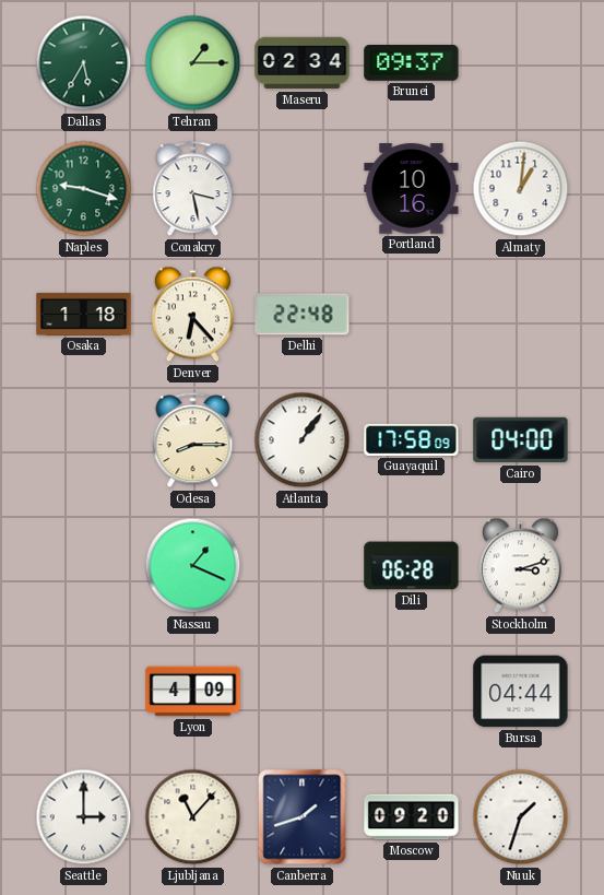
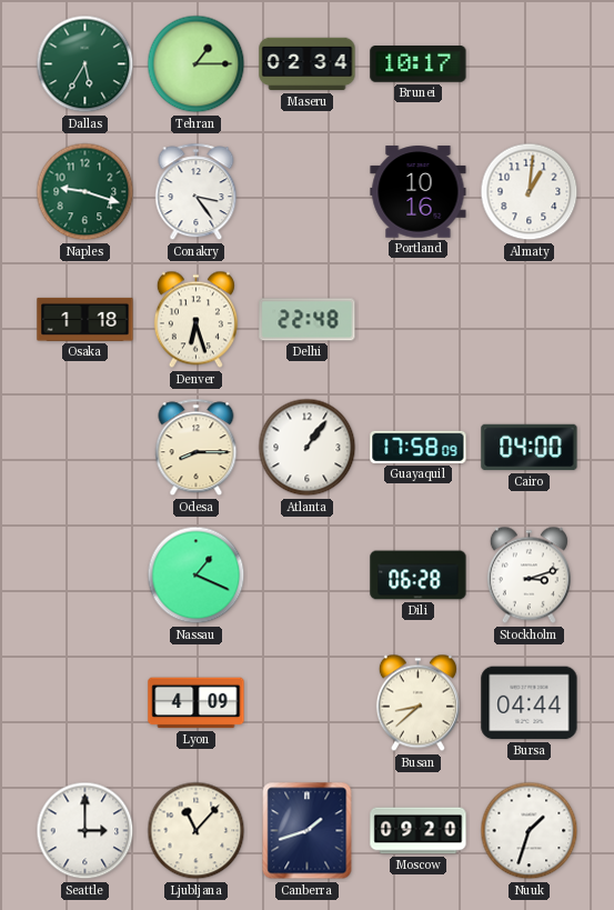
Brunei: 09:37 -> 10:17
Conakry: 3:28 -> 3:24
Denver: 6:23 -> 6:27
Busan: none -> 8:38
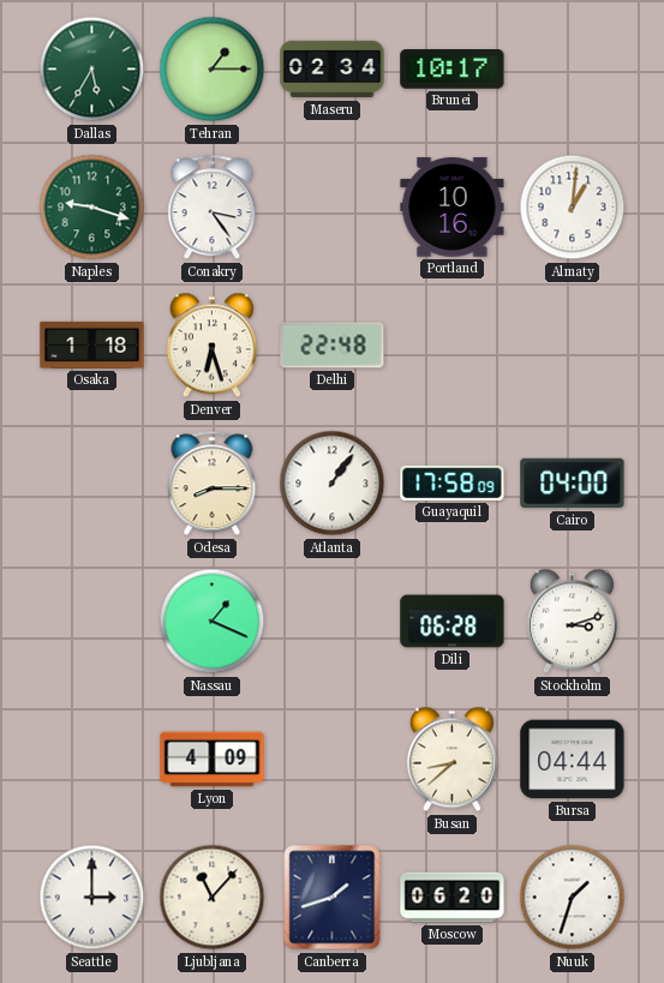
Moscow: 09:20 -> 06:20
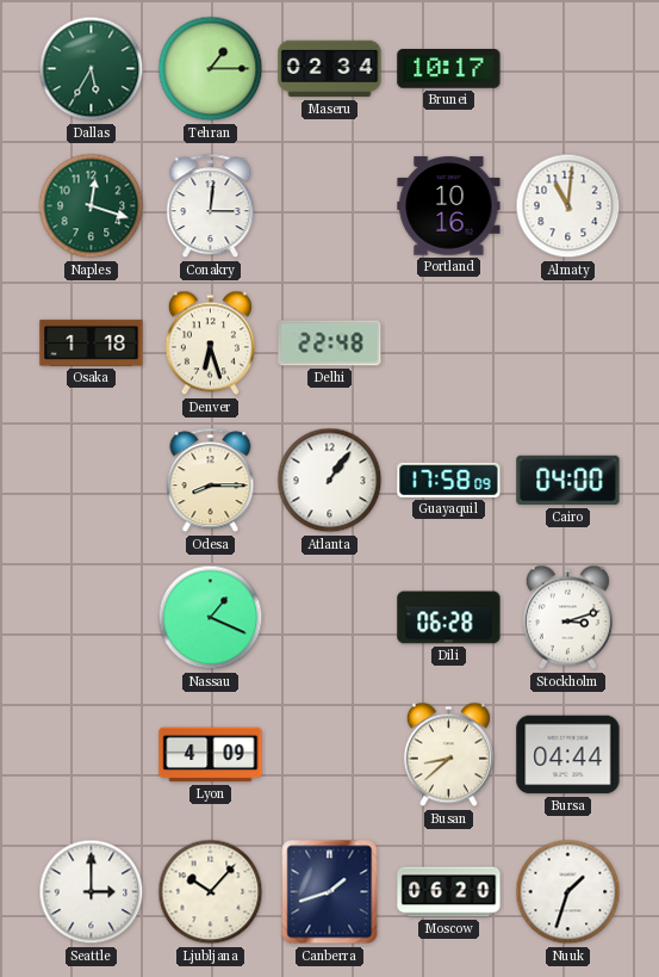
Naples: 9:18 -> 12:18
Conakry: 3:24 -> 3:01
Almaty: 1:01 -> 11:01
Ljubljana: 11:07 -> 10:07
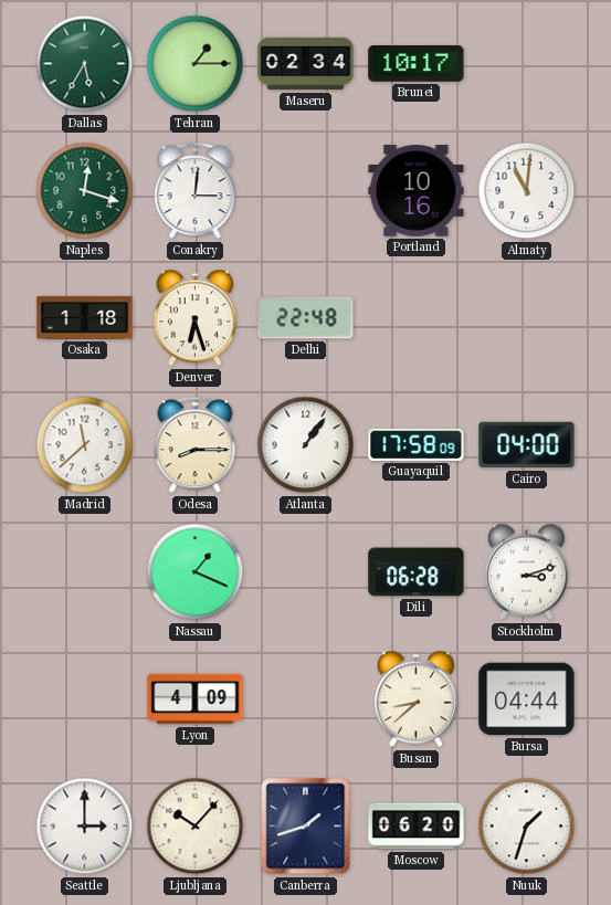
Madrid: none -> 11:38
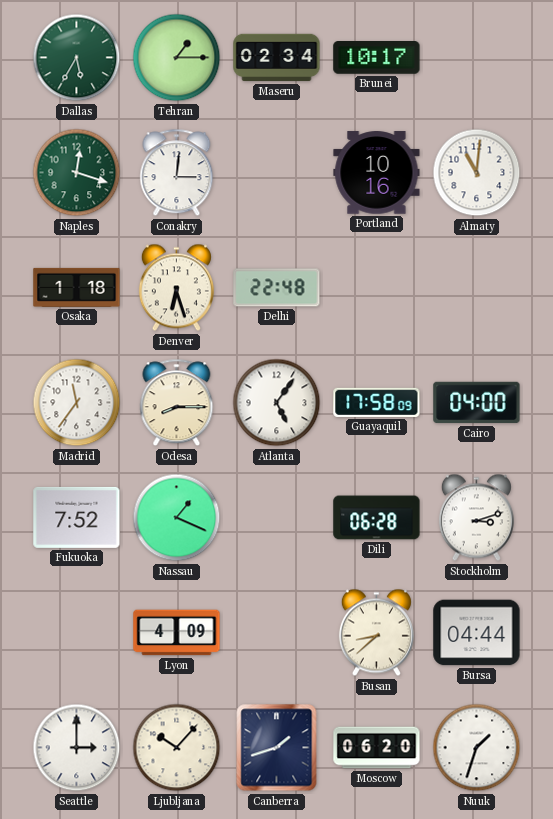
Madrid: 11:38 -> 11:36
Atlanta: 1:06 -> 5:06
Fukuoka: none -> 7:52
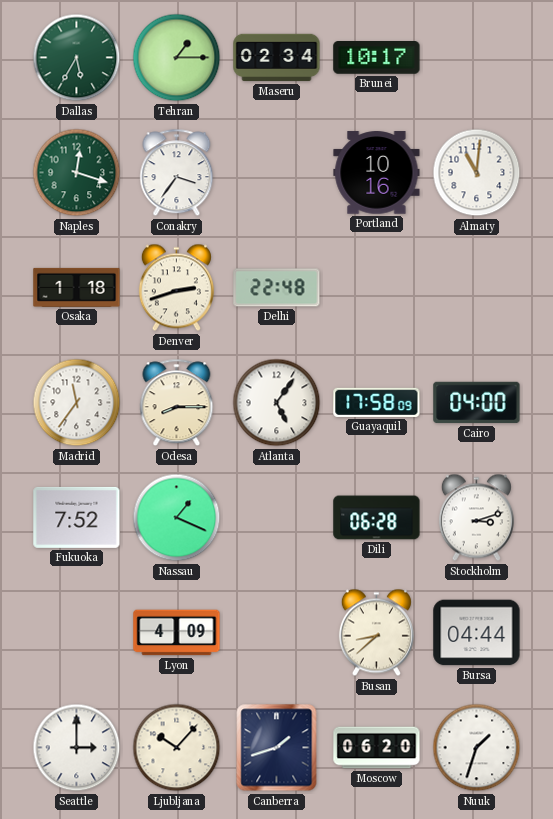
Conakry: 3:01 -> 3:36
Denver: 6:27 -> 2:42
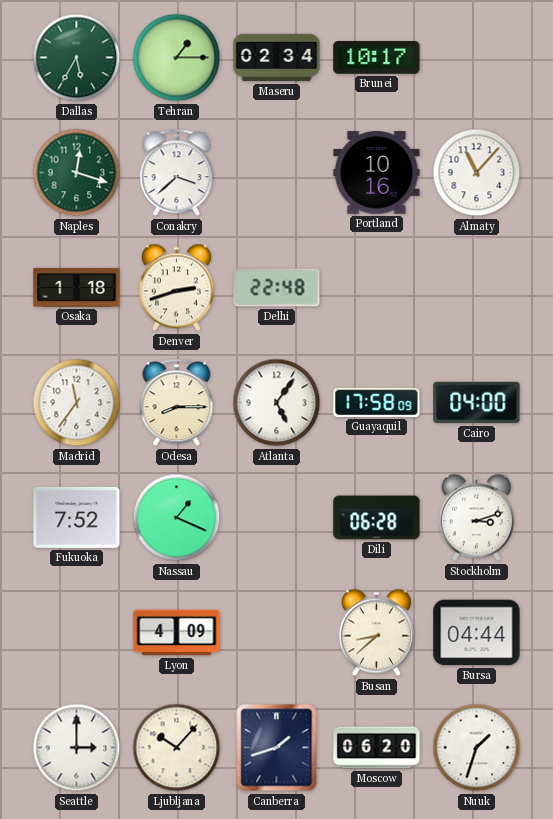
Conakry: 3:36 -> 3:38
Almaty: 11:01 -> 11:07
